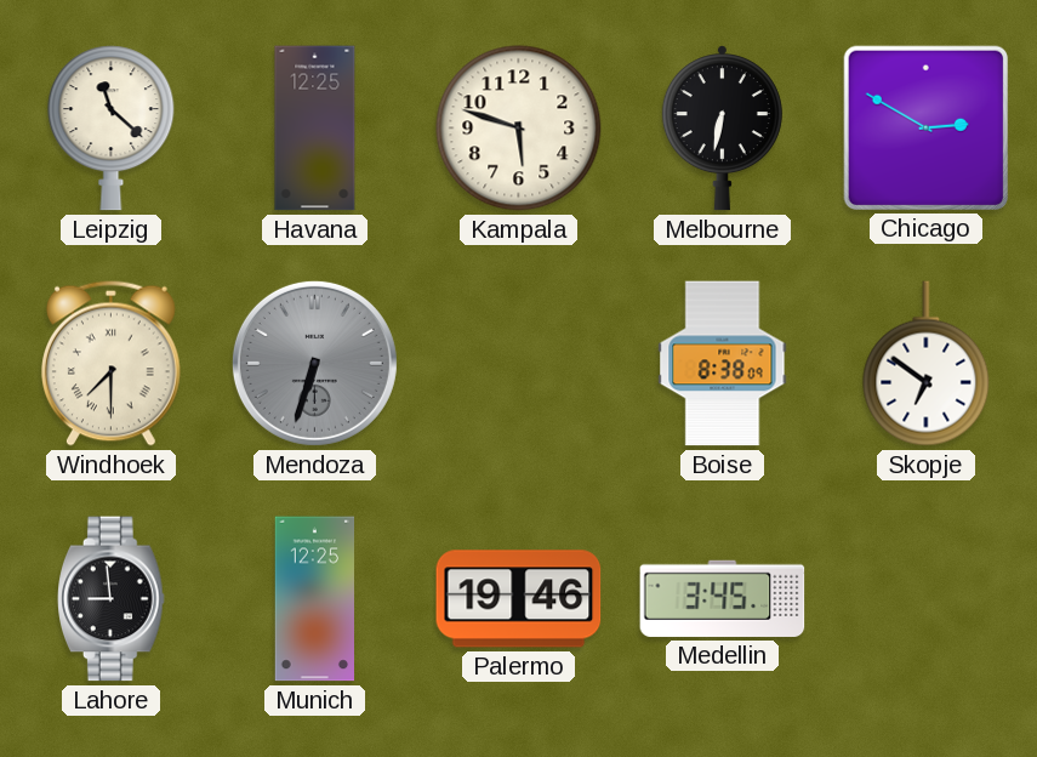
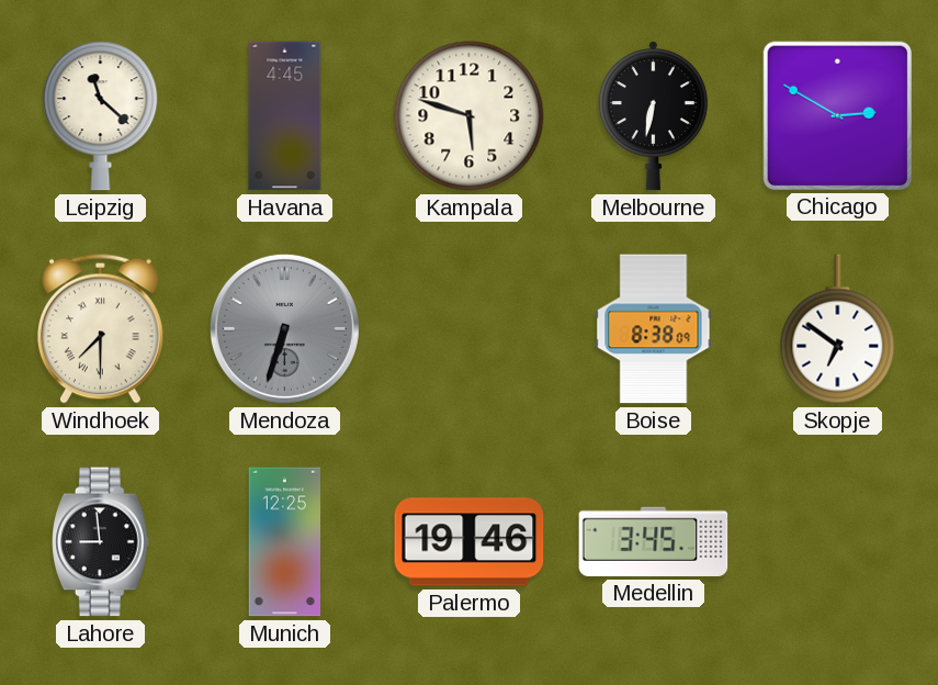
Havana: 12:25 -> 4:45
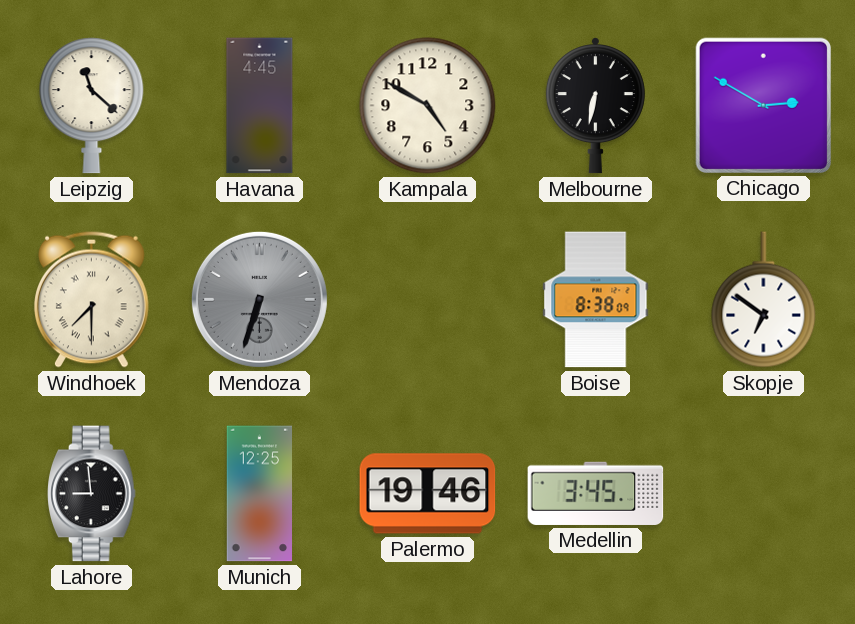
Kampala: 5:48 -> 4:50
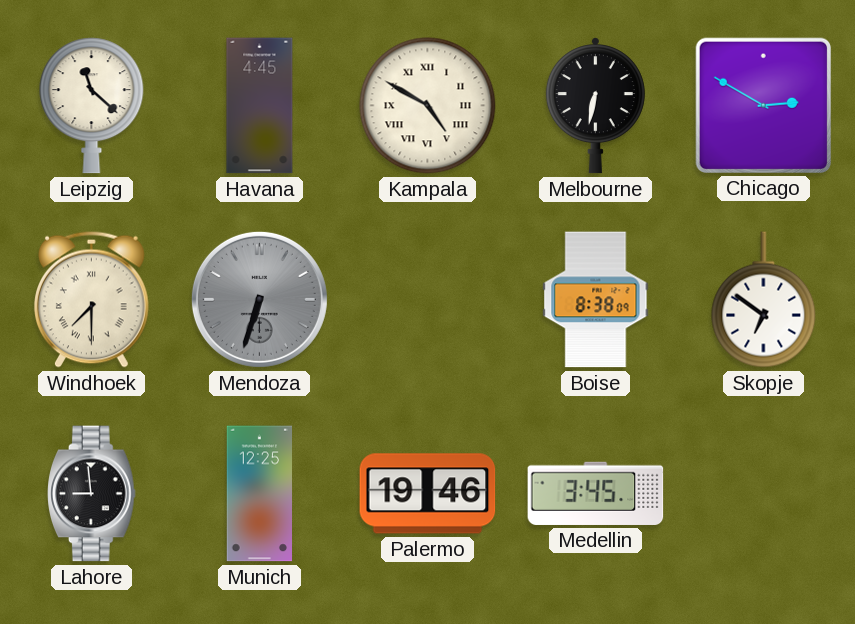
Kampala numerals: Arabic -> Roman
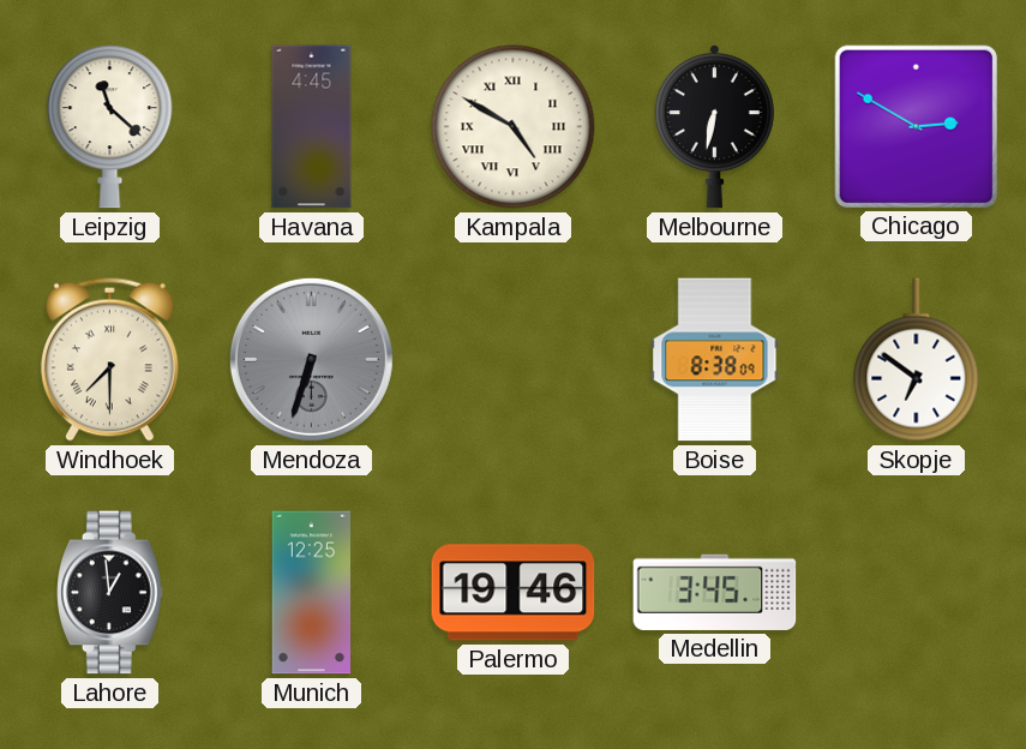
Lahore: 8:59 -> 12:59
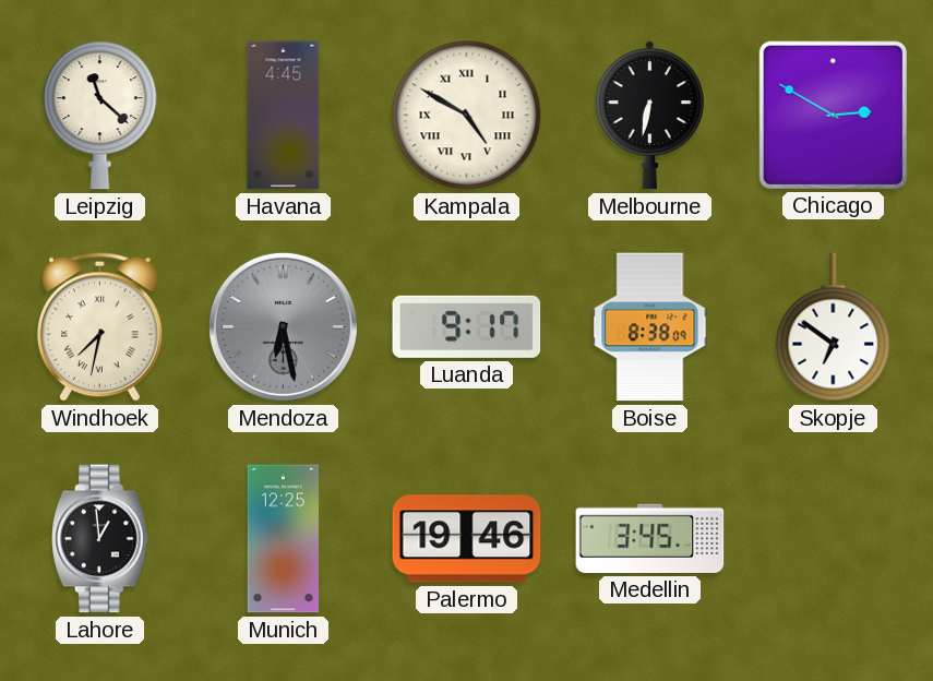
Windhoek: 7:30 -> 7:32
Mendoza: 6:33 -> 6:28
Luanda: none -> 9:17
